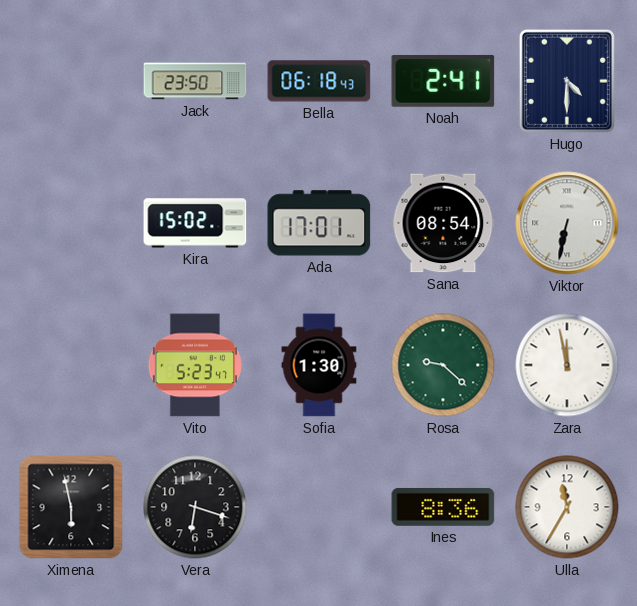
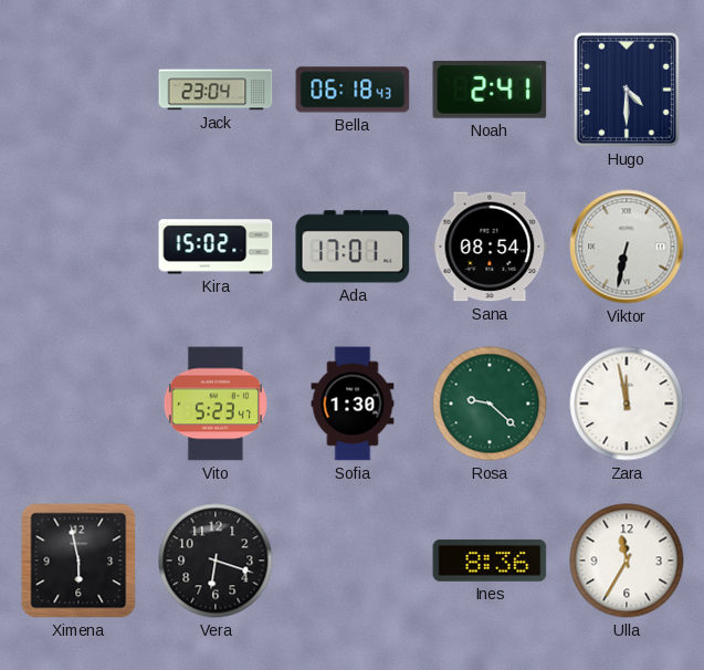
Jack: 23:50 -> 23:04
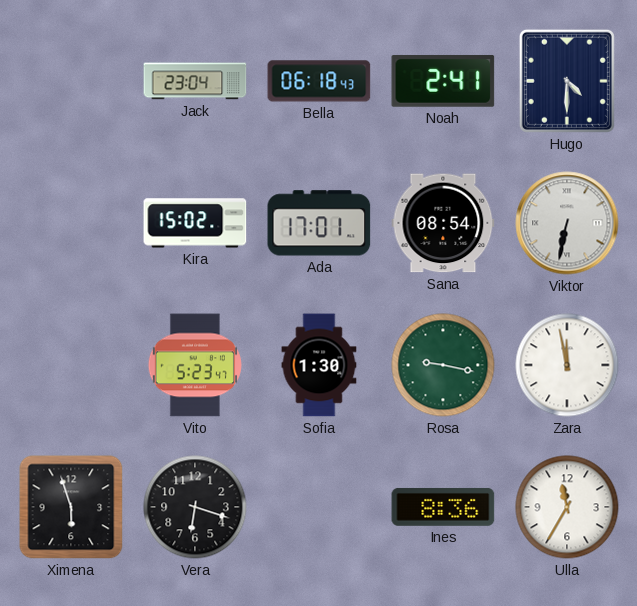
Rosa: 9:22 -> 9:17
Ximena: 5:58 -> 5:57
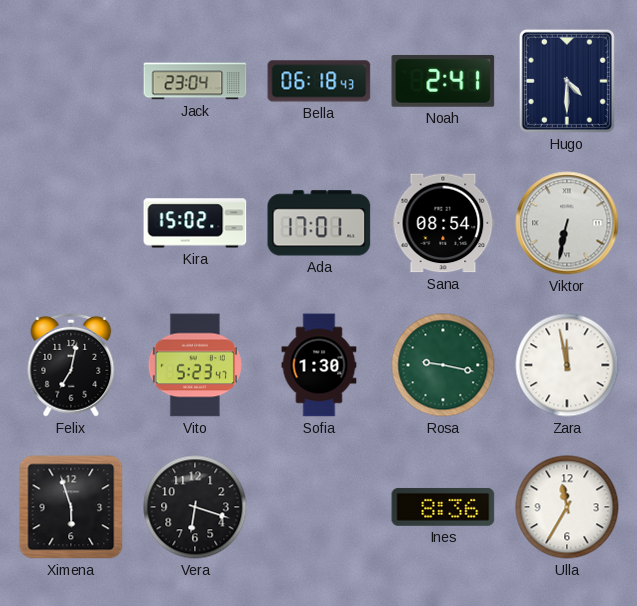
Felix: none -> 7:02
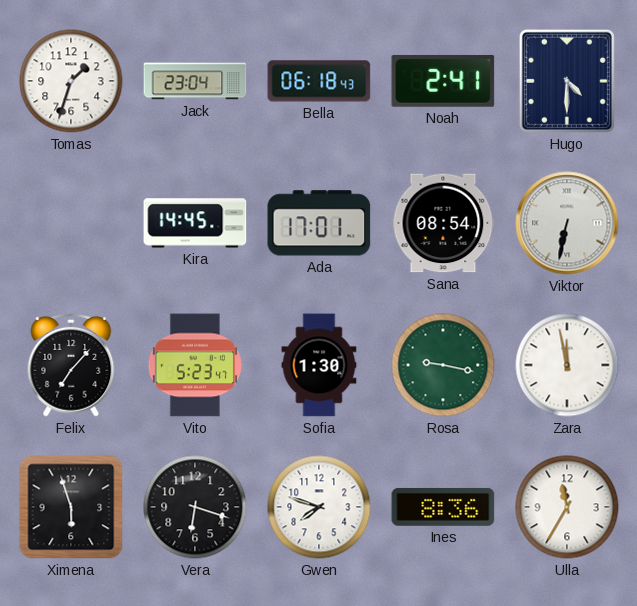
Tomas: none -> 1:33
Kira: 15:02 -> 14:45
Felix: 7:02 -> 7:07
Gwen: none -> 7:48
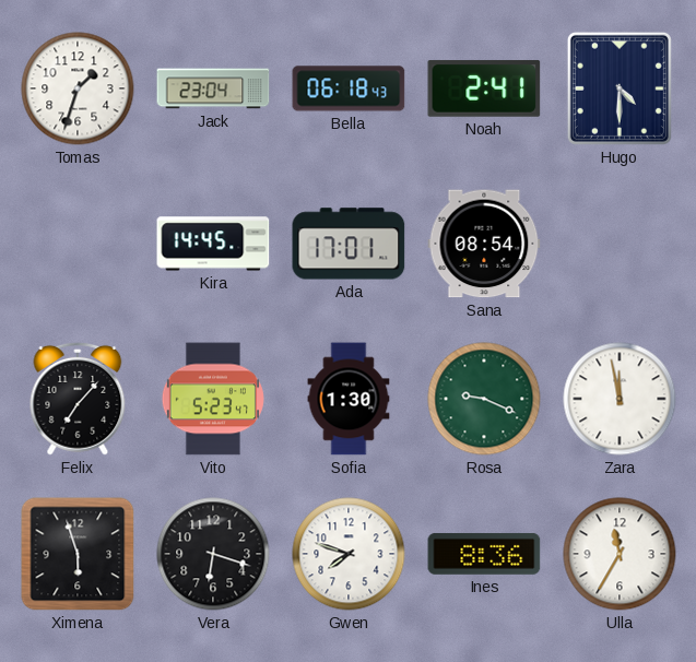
Viktor: 6:32 -> none
Rosa: 9:17 -> 9:19
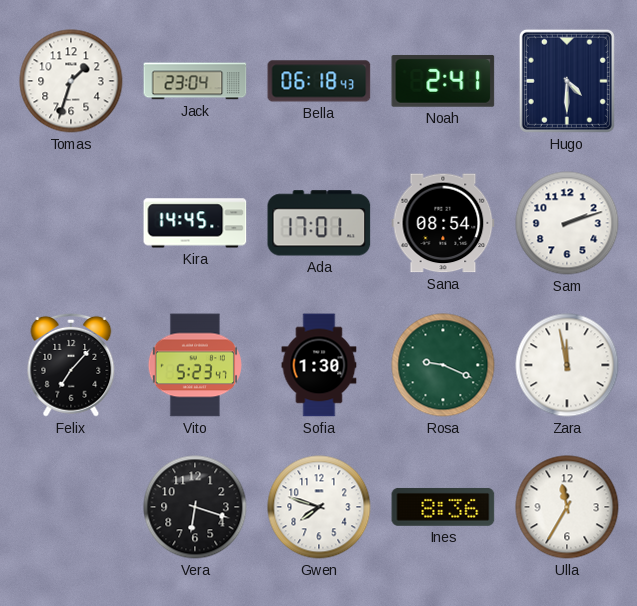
Sam: none -> 2:12
Ximena: 5:57 -> none
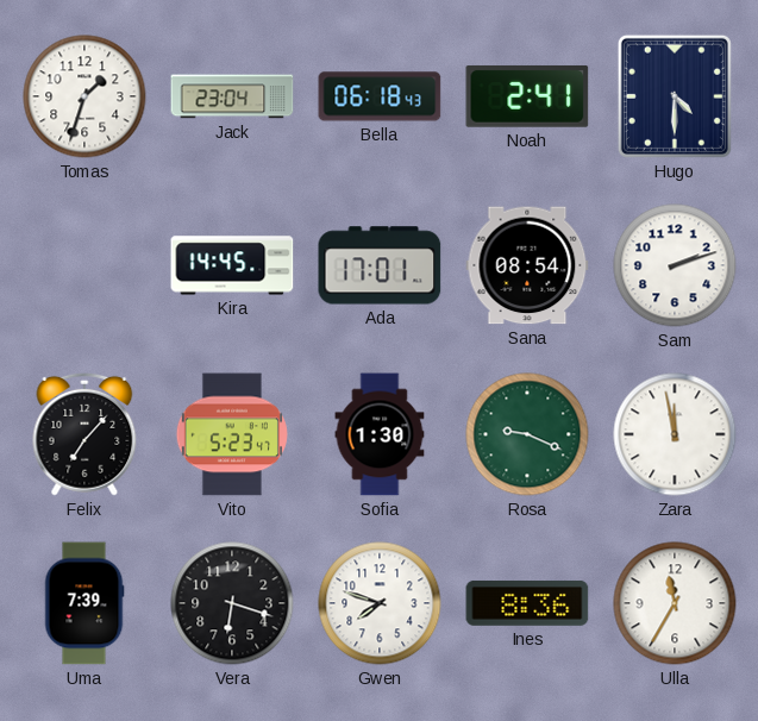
Uma: none -> 7:39
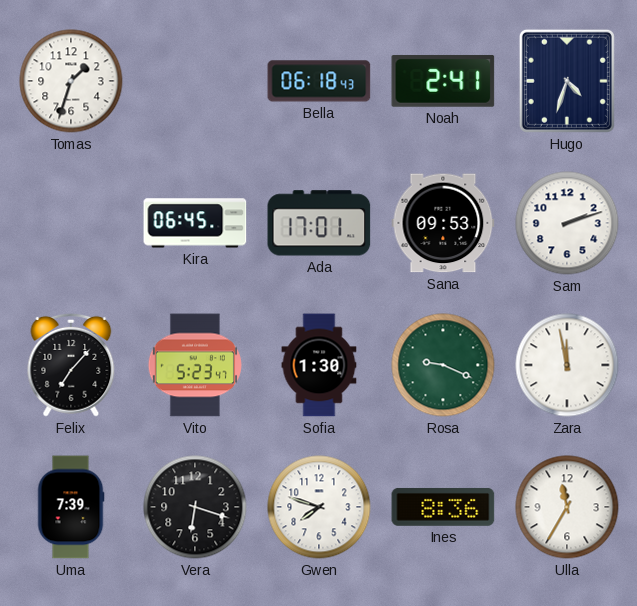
Jack: 23:04 -> none
Hugo: 4:30 -> 4:33
Kira: 14:45 -> 06:45
Sana: 08:54 -> 09:53
